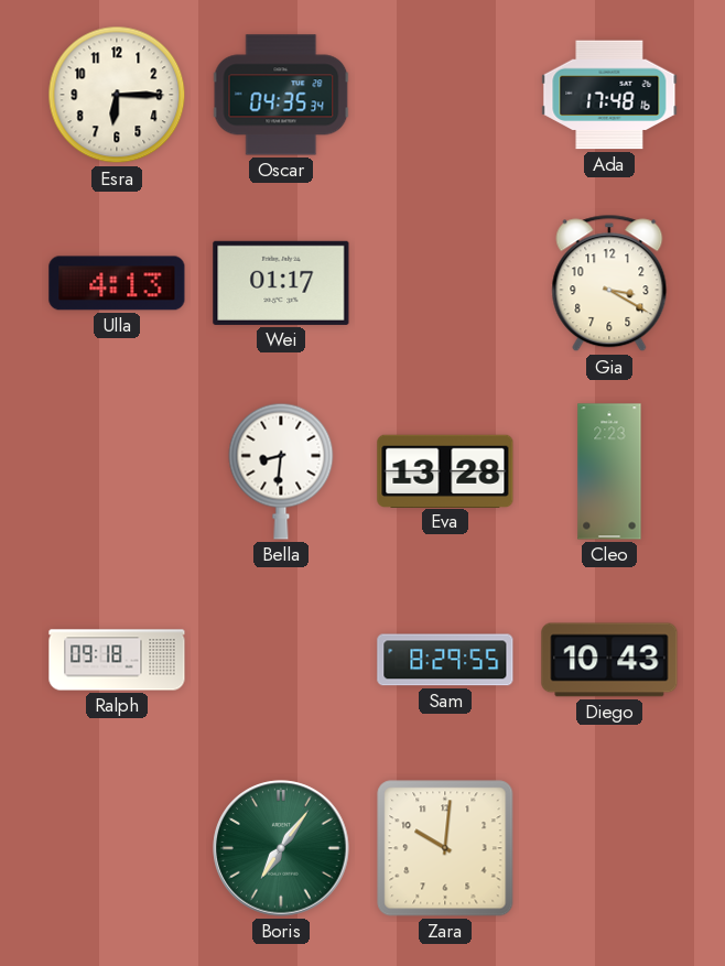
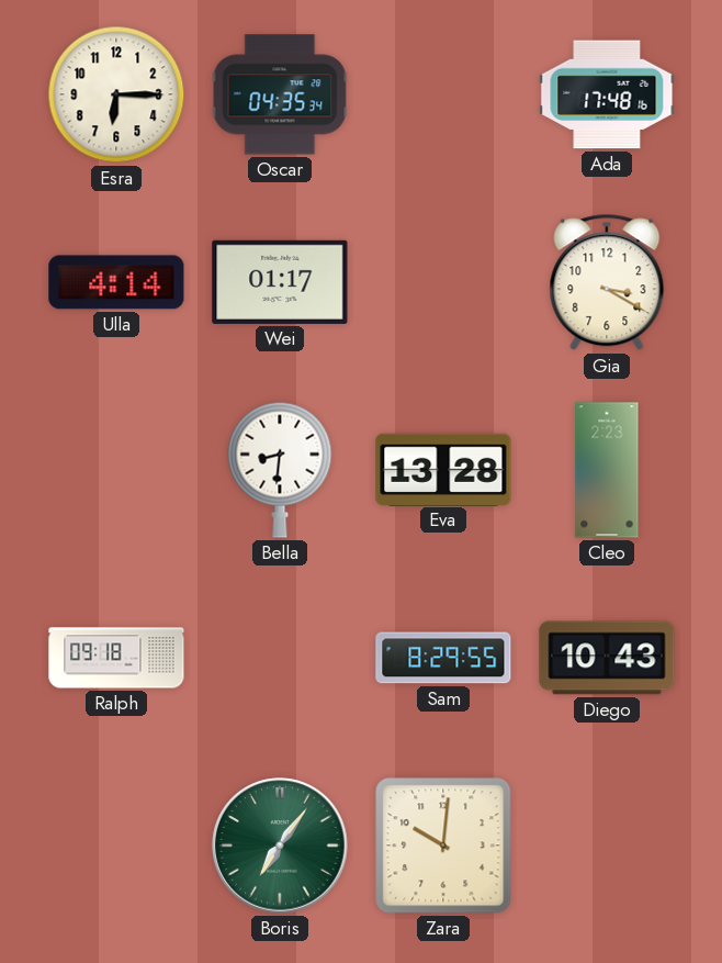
Ulla: 4:13 -> 4:14
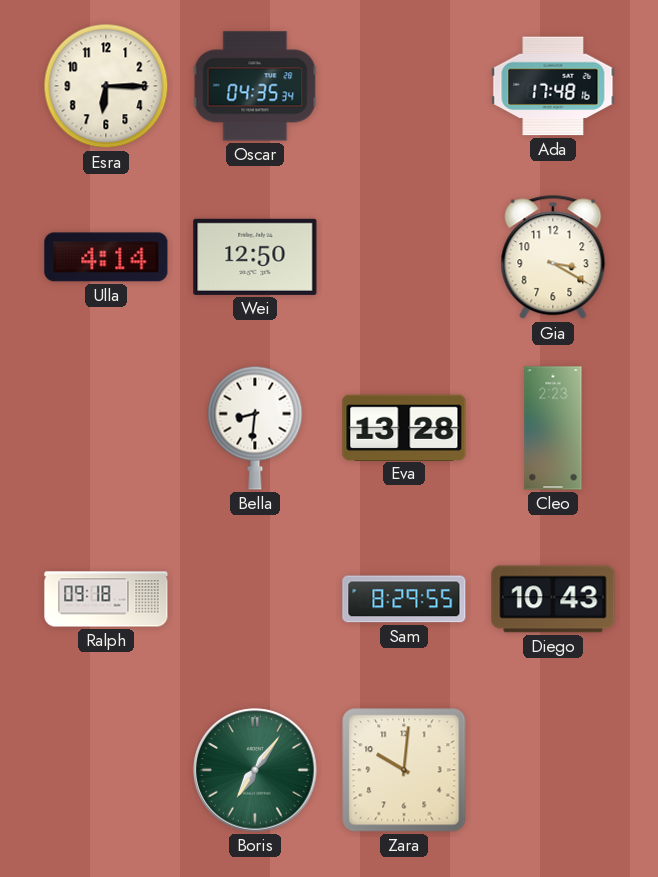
Wei: 01:17 -> 12:50
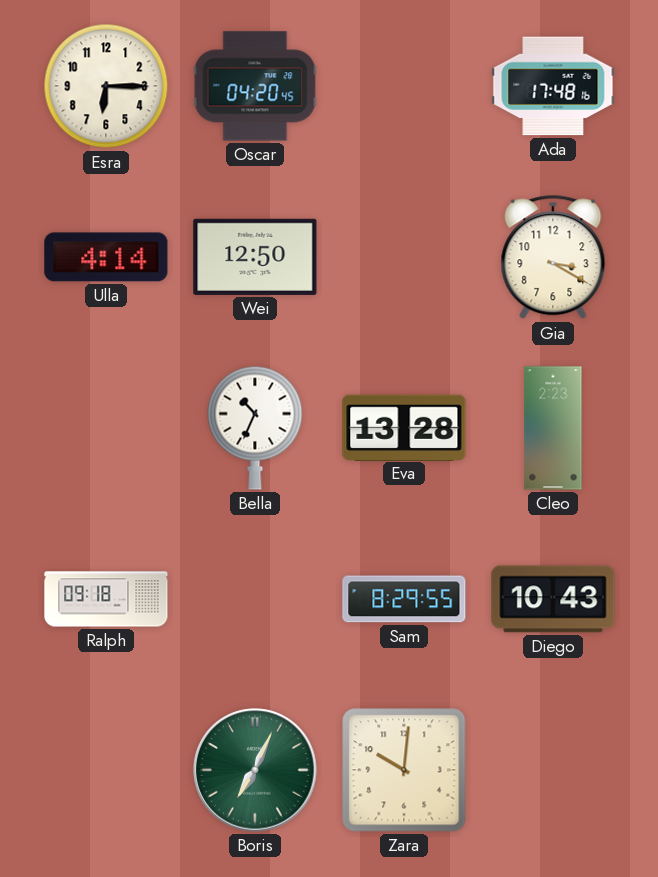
Oscar: 04:35 -> 04:20
Bella: 8:31 -> 10:34
Boris: 7:06 -> 7:04
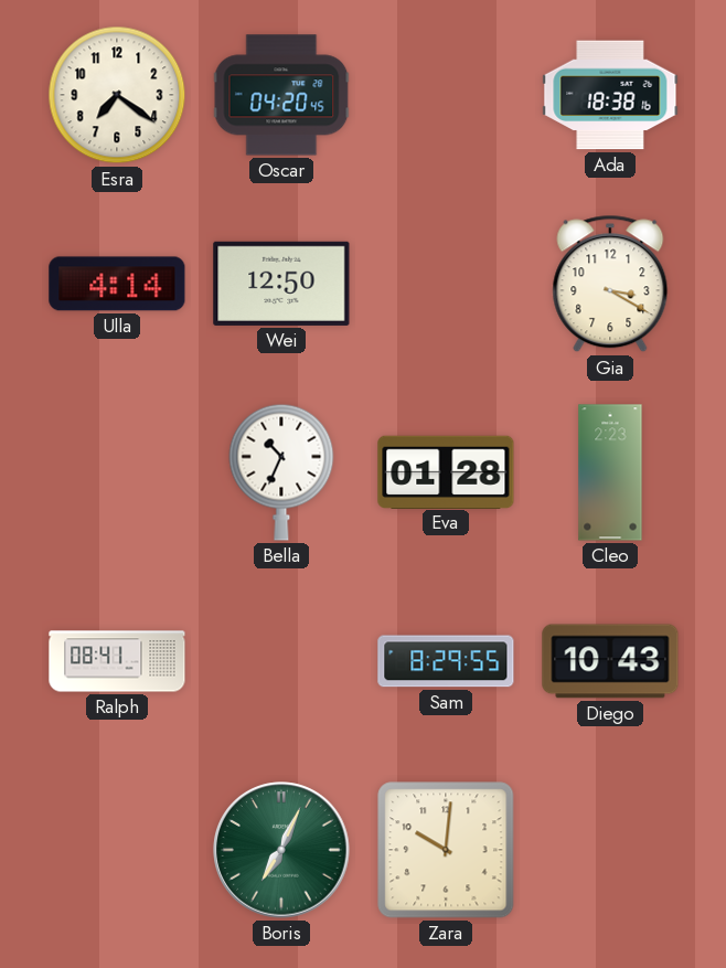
Esra: 6:15 -> 7:21
Ada: 17:48 -> 18:38
Eva: 13:28 -> 01:28
Ralph: 09:18 -> 08:41
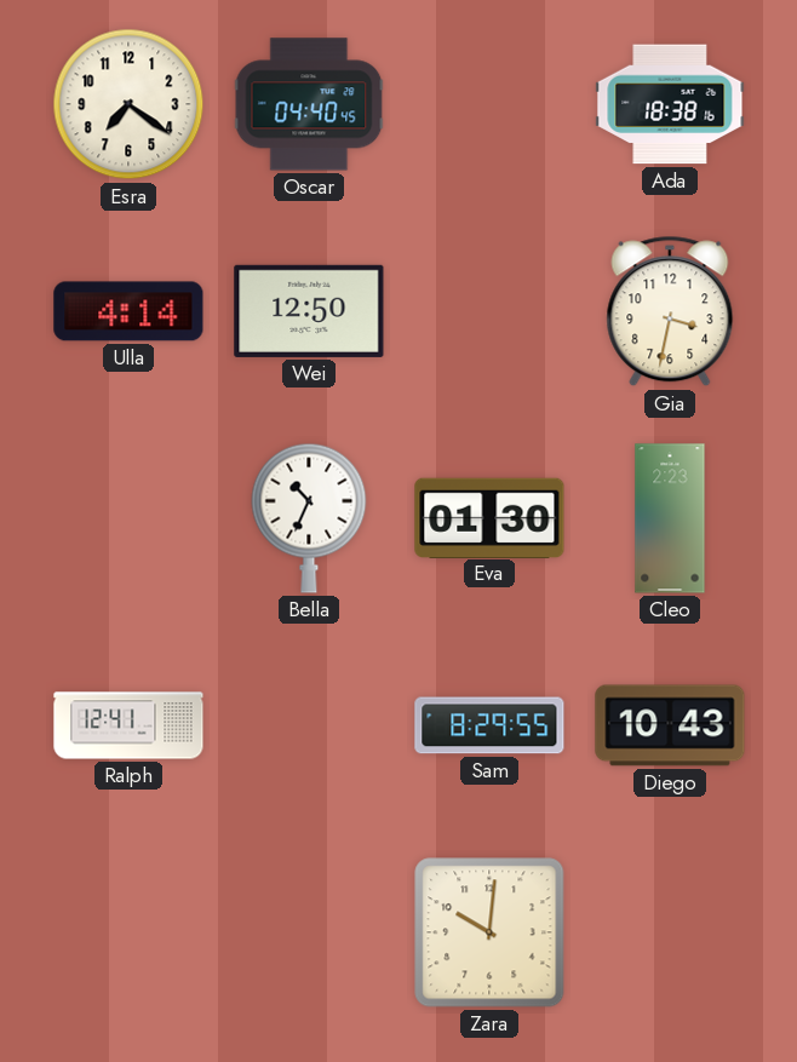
Oscar: 04:20 -> 04:40
Gia: 3:20 -> 3:32
Eva: 01:28 -> 01:30
Ralph: 08:41 -> 12:41
Boris: 7:04 -> none
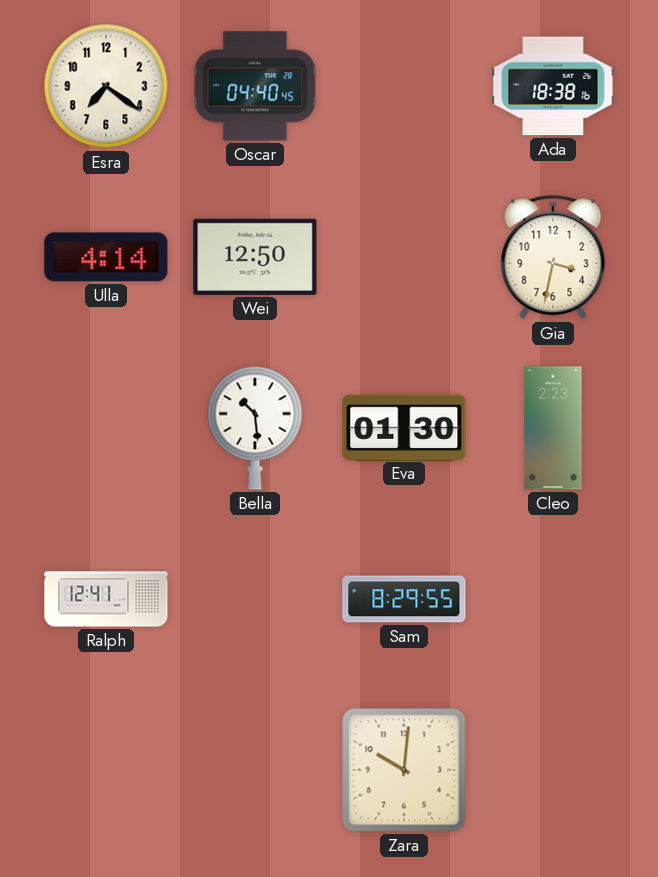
Bella: 10:34 -> 10:29
Diego: 10:43 -> none
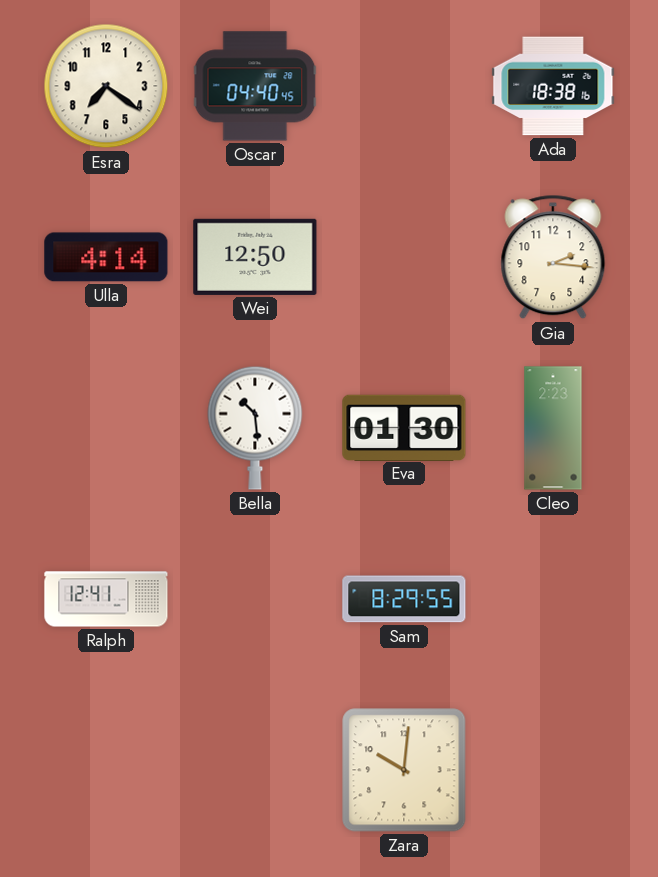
Gia: 3:32 -> 2:16
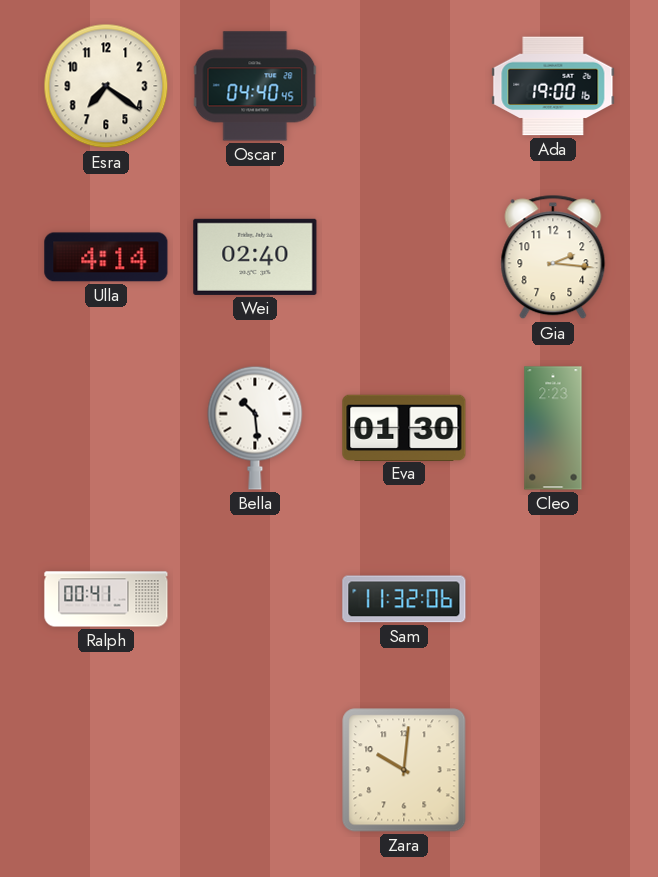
Ada: 18:38 -> 19:00
Wei: 12:50 -> 02:40
Ralph: 12:41 -> 00:41
Sam: 8:29 -> 11:32
